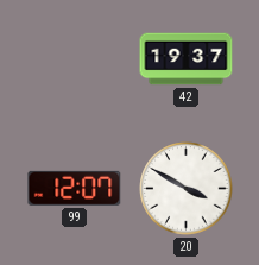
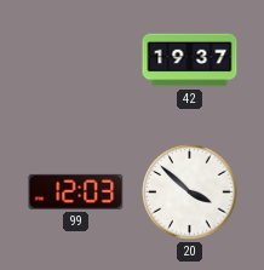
99: 12:07 -> 12:03
20: 3:50 -> 3:52
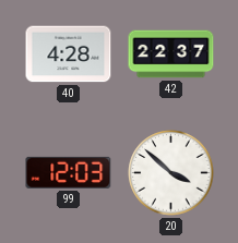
40: none -> 4:28
42: 19:37 -> 22:37
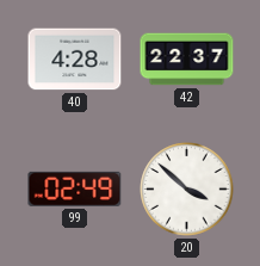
99: 12:03 -> 02:49
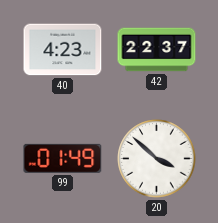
40: 4:28 -> 4:23
99: 02:49 -> 01:49
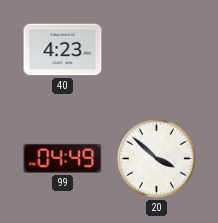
42: 22:37 -> none
99: 01:49 -> 04:49
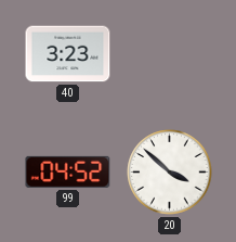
40: 4:23 -> 3:23
99: 04:49 -> 04:52
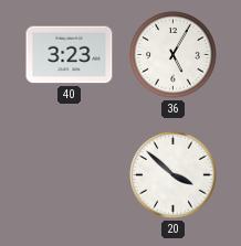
36: none -> 5:05
99: 04:52 -> none
